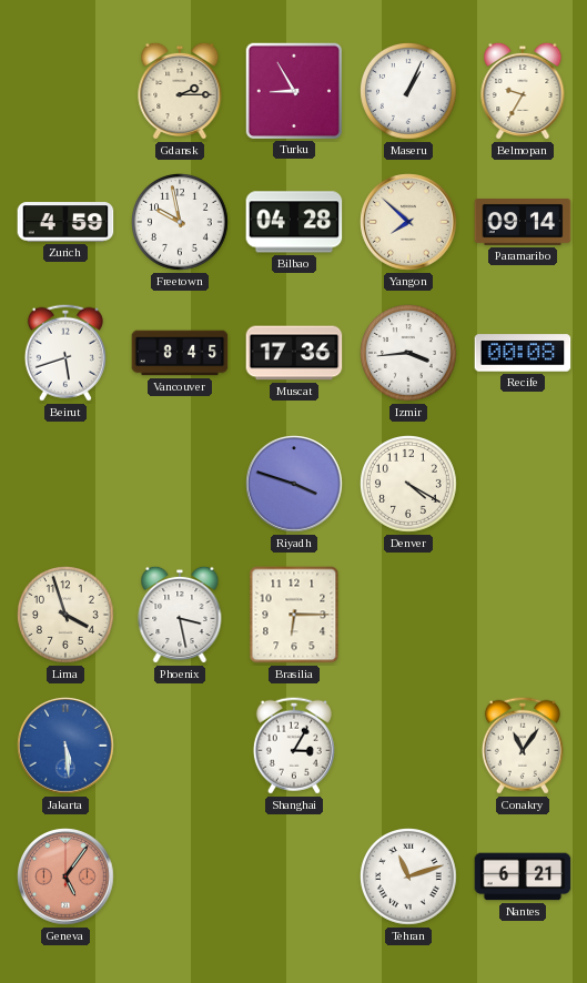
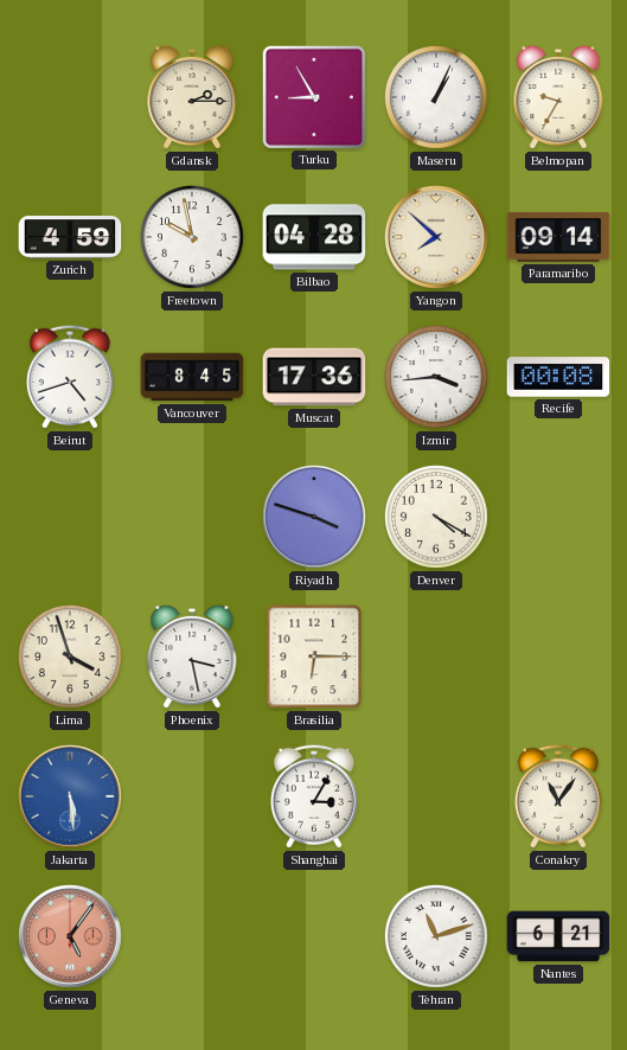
Beirut: 5:42 -> 4:42
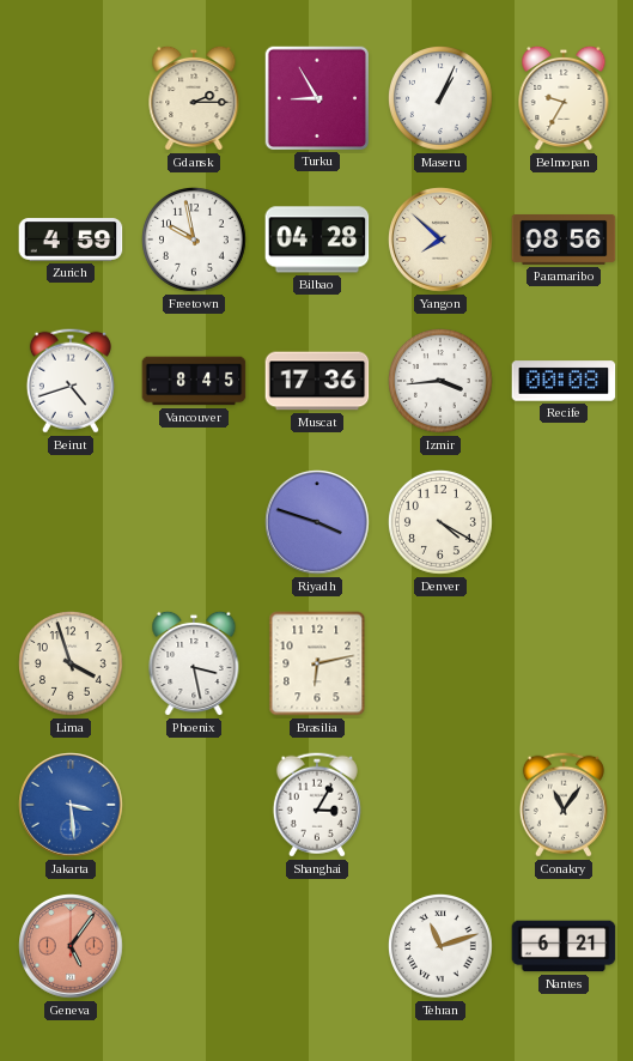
Paramaribo: 09:14 -> 08:56
Brasilia: 6:15 -> 6:13
Jakarta: 5:29 -> 3:29
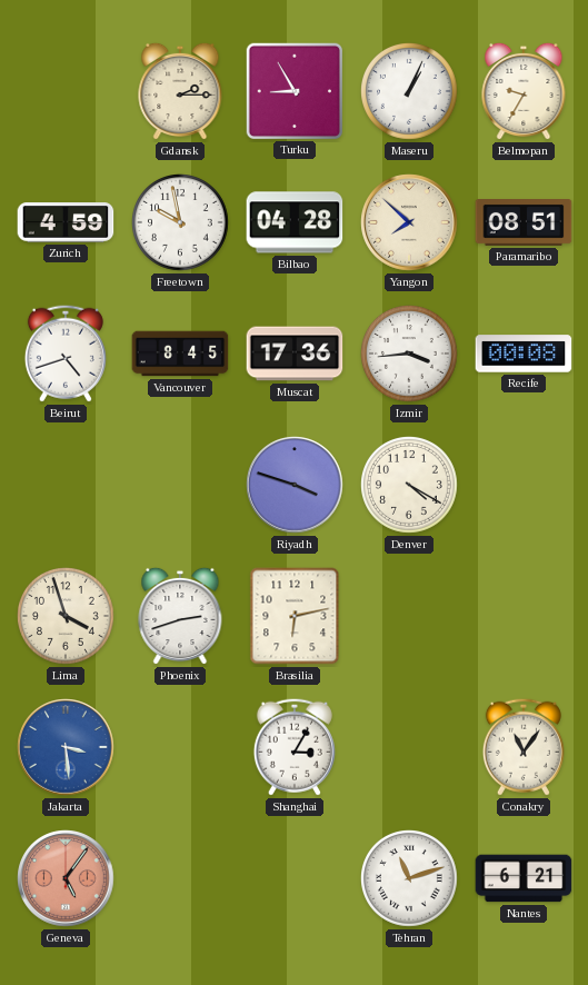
Paramaribo: 08:56 -> 08:51
Phoenix: 3:28 -> 2:42
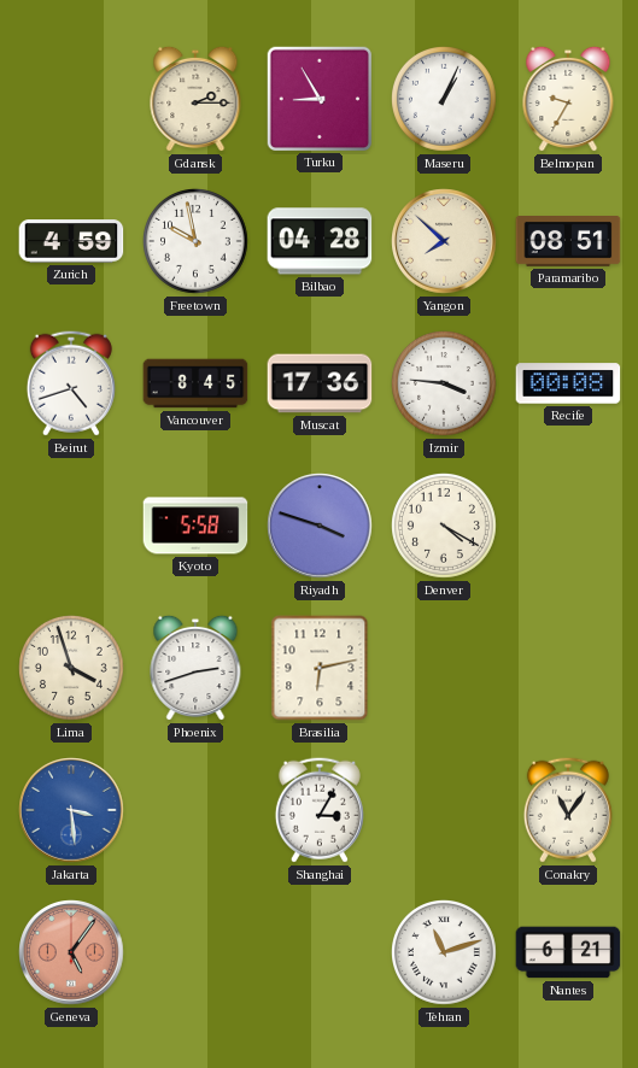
Izmir: 3:44 -> 3:46
Kyoto: none -> 5:58
